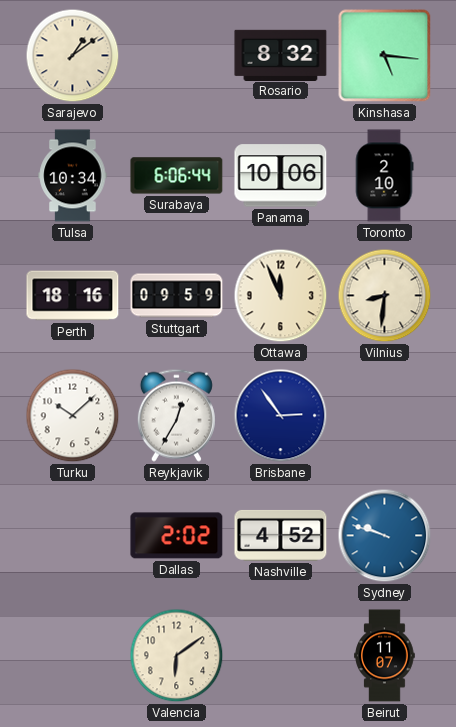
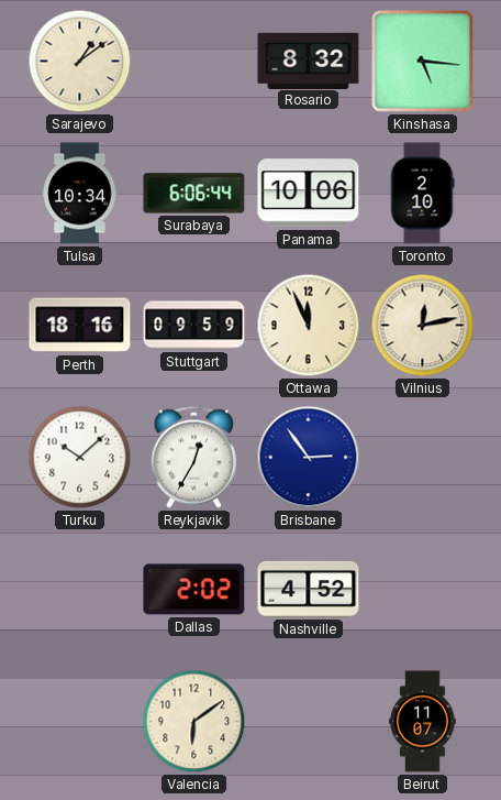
Vilnius: 8:31 -> 12:13
Sydney: 9:48 -> none
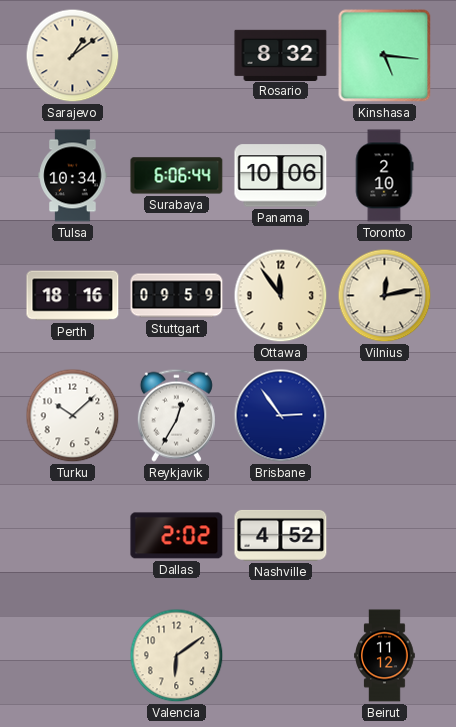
Ottawa: 11:56 -> 11:54
Beirut: 11:07 -> 11:12
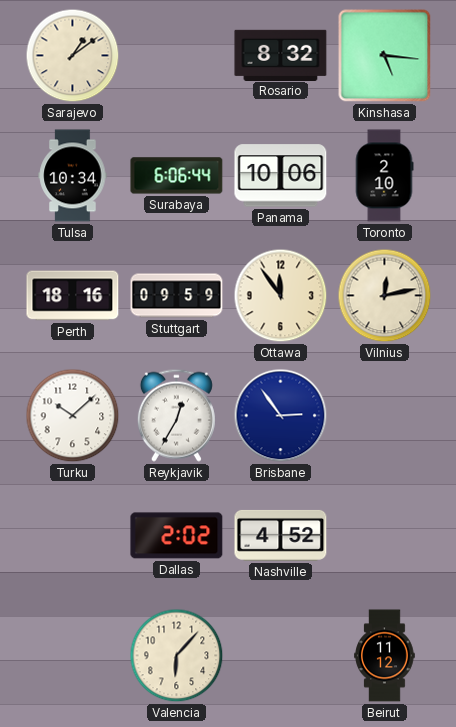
Valencia: 6:09 -> 6:07
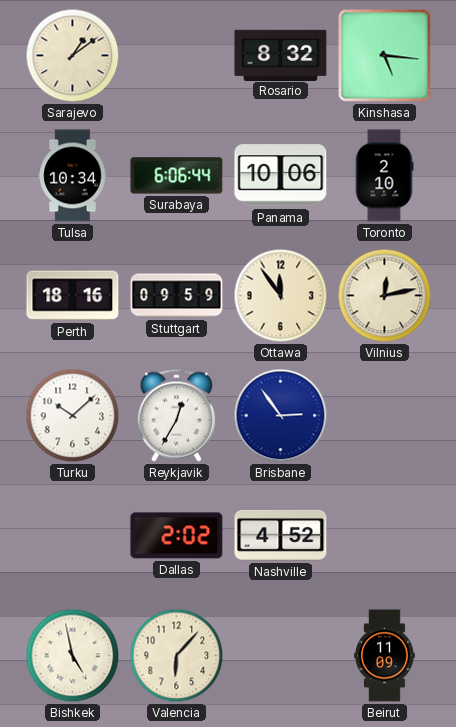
Bishkek: none -> 4:58
Beirut: 11:12 -> 11:09
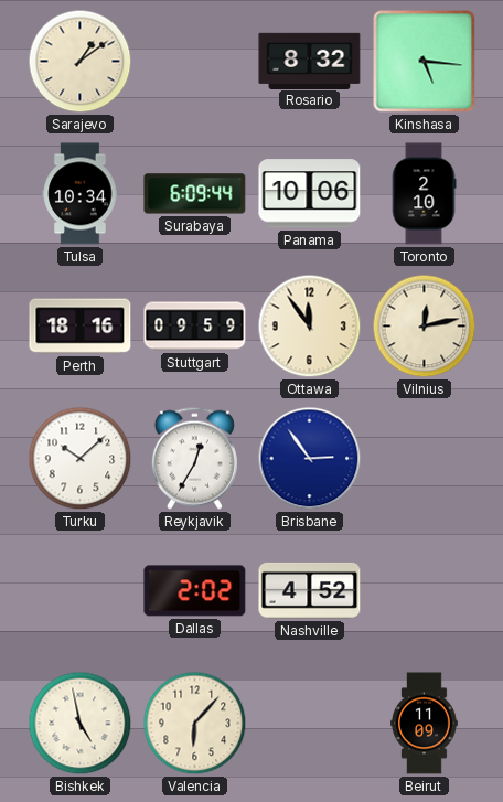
Surabaya: 6:06 -> 6:09
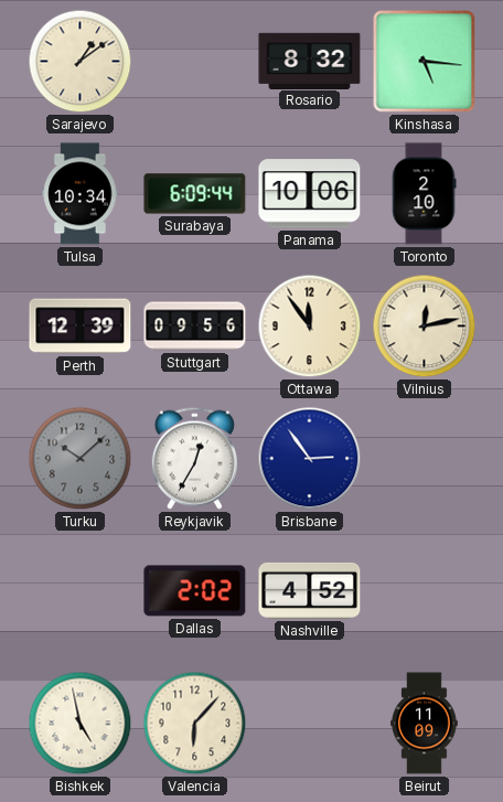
Perth: 18:16 -> 12:39
Stuttgart: 09:59 -> 09:56
Turku dial: white -> grey
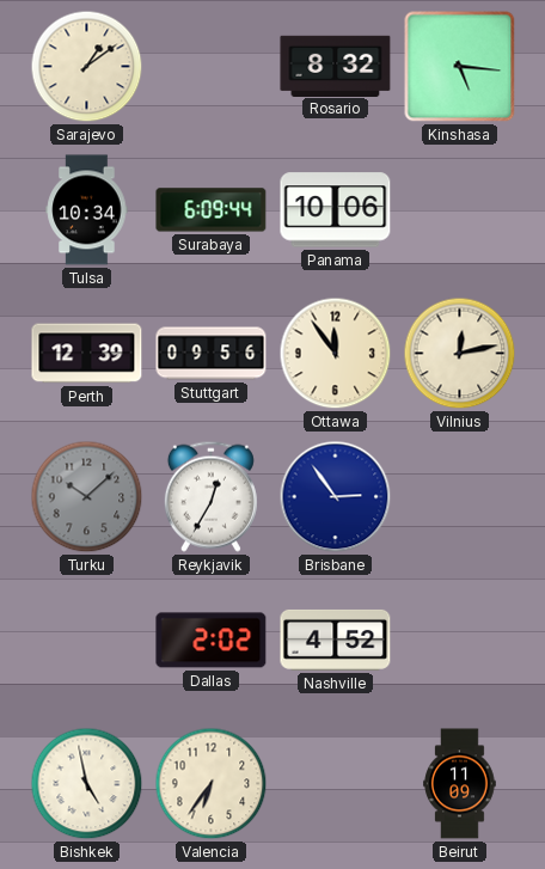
Toronto: 2:10 -> none
Valencia: 6:07 -> 6:36
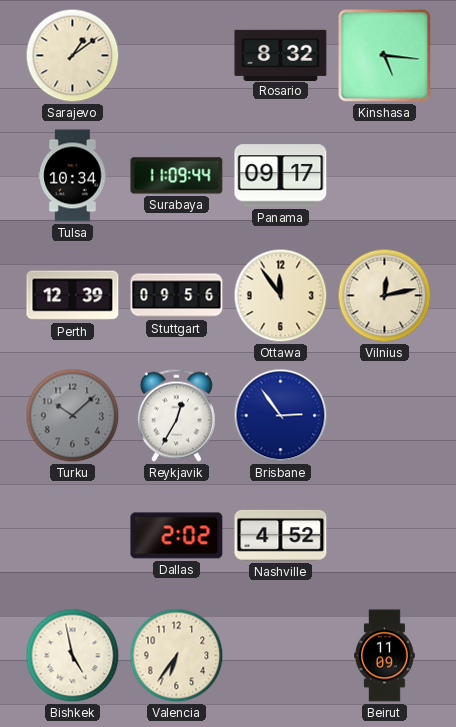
Surabaya: 6:09 -> 11:09
Panama: 10:06 -> 09:17
